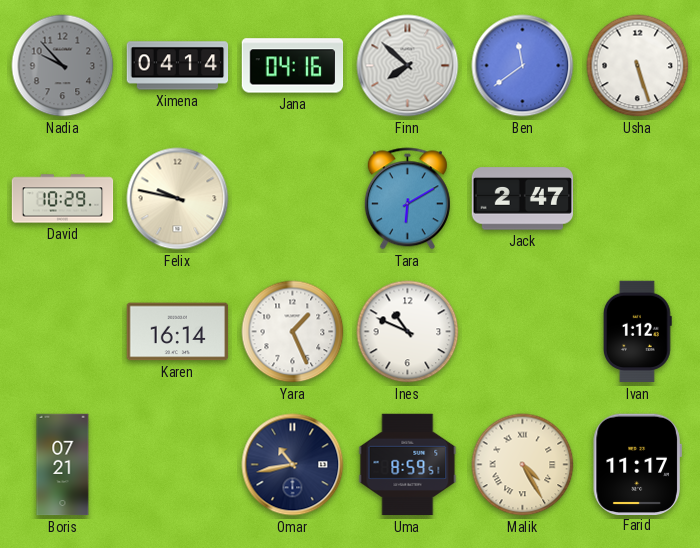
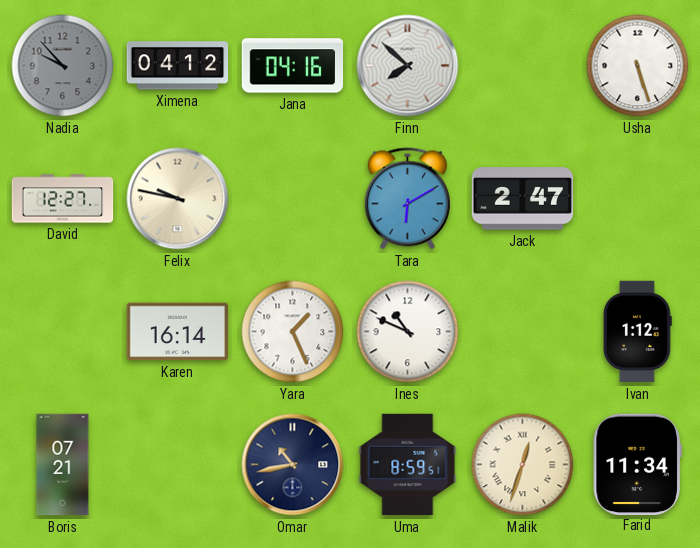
Ximena: 04:14 -> 04:12
Ben: 11:39 -> none
David: 10:29 -> 12:27
Malik: 4:25 -> 12:33
Farid: 11:17 -> 11:34
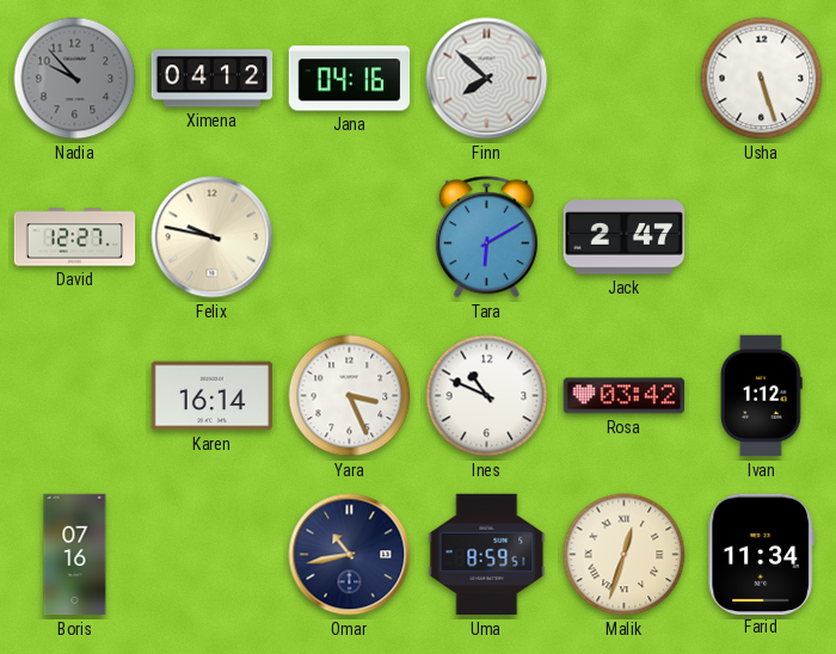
Yara: 1:26 -> 3:26
Rosa: none -> 03:42
Boris: 07:21 -> 07:16
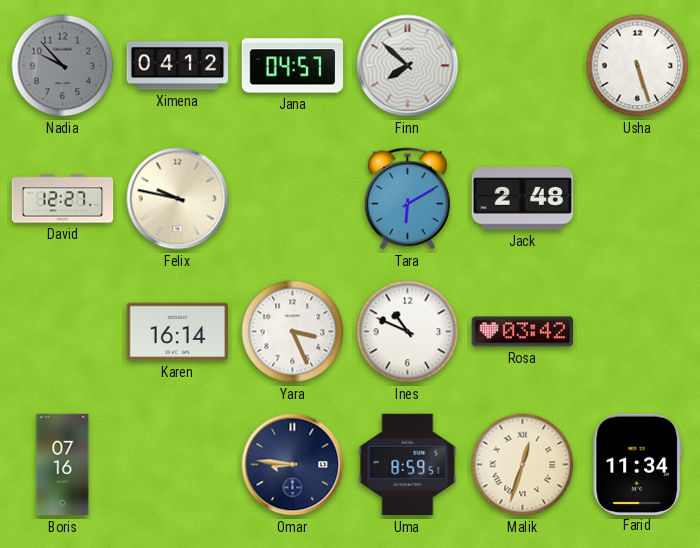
Jana: 04:16 -> 04:57
Jack: 2:47 -> 2:48
Ivan: 1:12 -> none
Omar: 10:43 -> 8:46
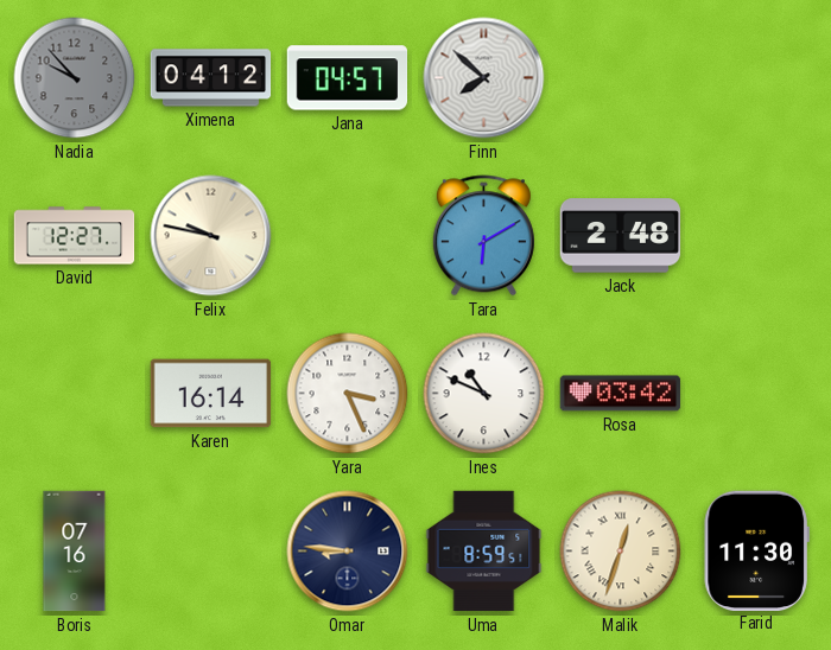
Usha: 5:27 -> none
Farid: 11:34 -> 11:30
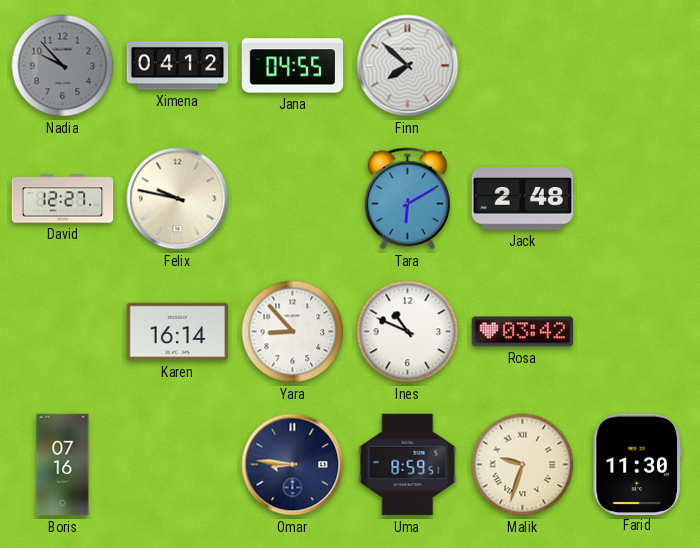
Jana: 04:57 -> 04:55
Yara: 3:26 -> 8:53
Malik: 12:33 -> 9:33
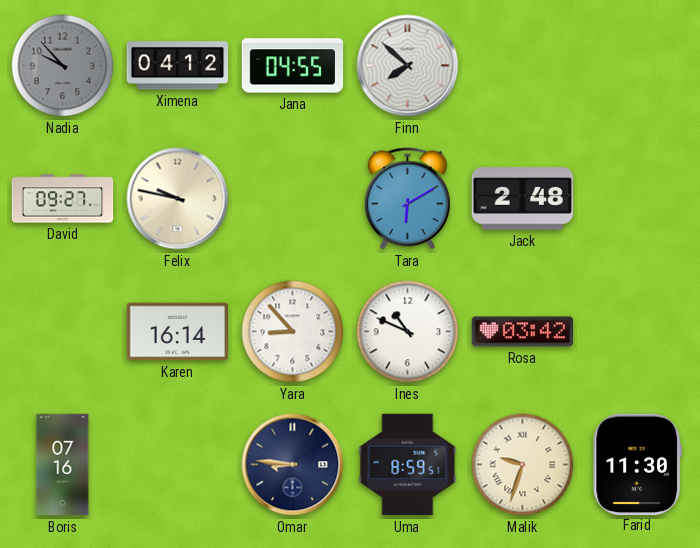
David: 12:27 -> 09:27
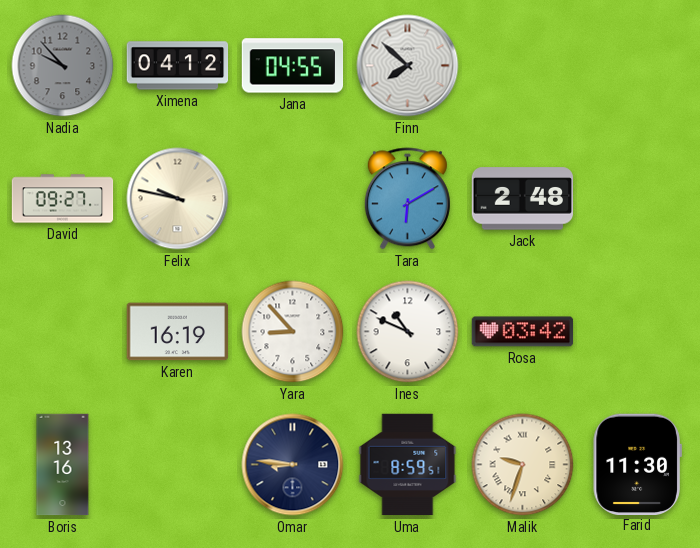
Karen: 16:14 -> 16:19
Boris: 07:16 -> 13:16
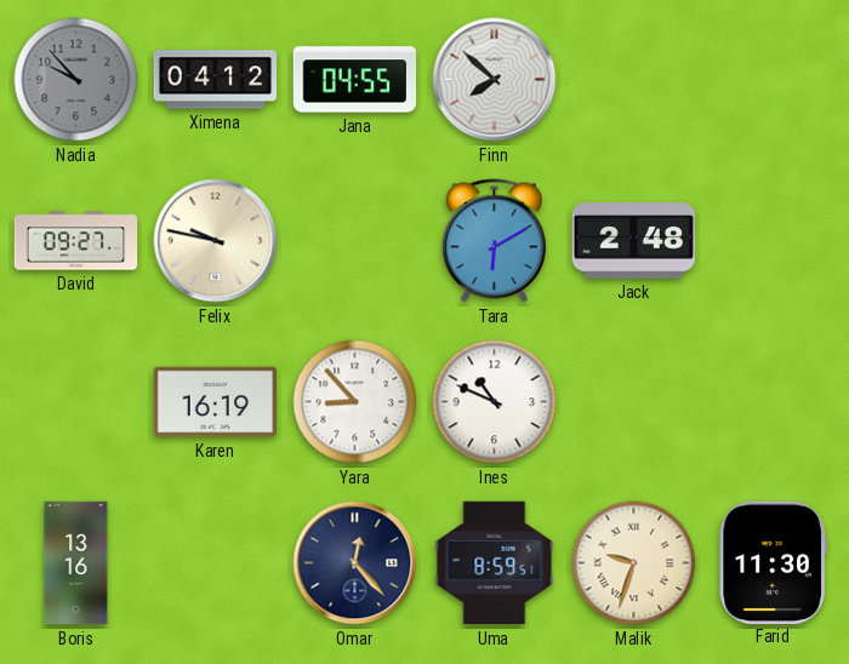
Rosa: 03:42 -> none
Omar: 8:46 -> 12:23
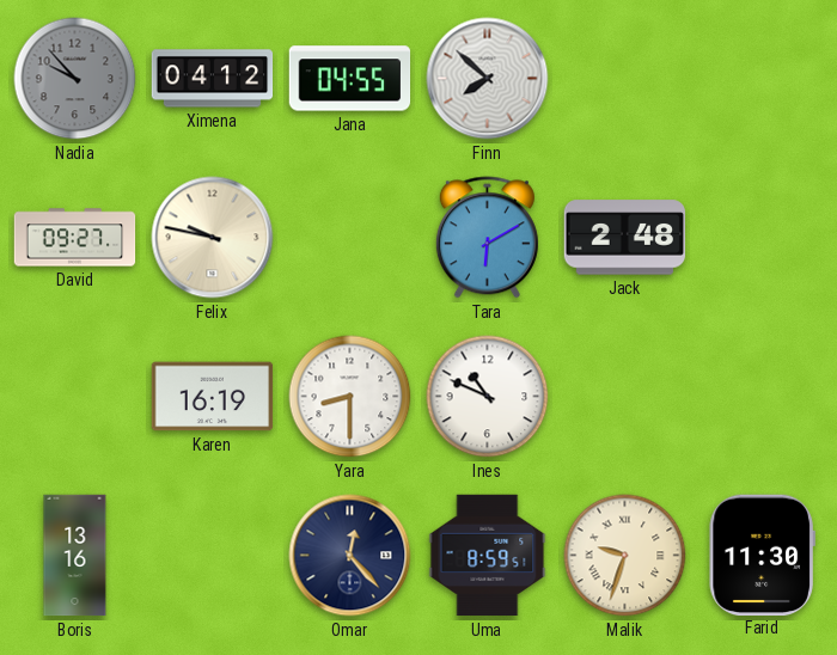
Yara: 8:53 -> 8:30
